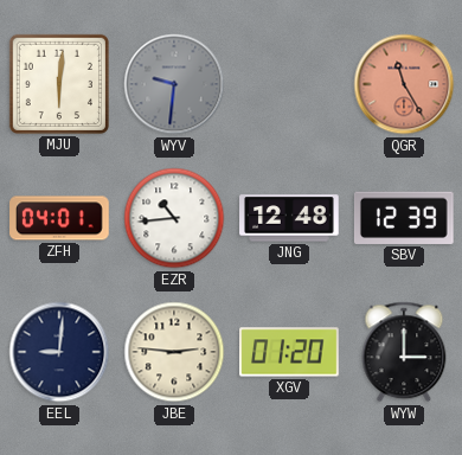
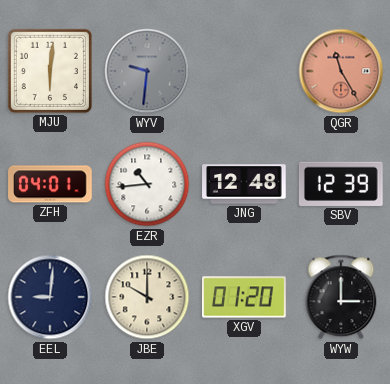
JBE: 2:46 -> 10:00
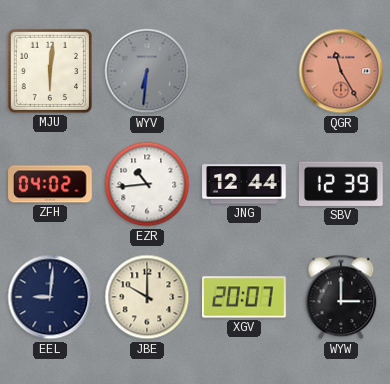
WYV: 9:31 -> 6:31
ZFH: 04:01 -> 04:02
JNG: 12:48 -> 12:44
XGV: 01:20 -> 20:07
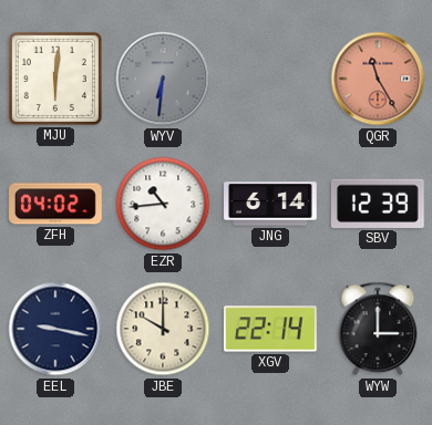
JNG: 12:44 -> 6:14
EEL: 9:01 -> 9:17
XGV: 20:07 -> 22:14
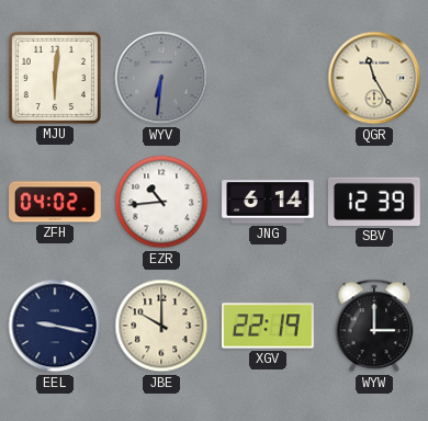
QGR dial: salmon -> cream
XGV: 22:14 -> 22:19
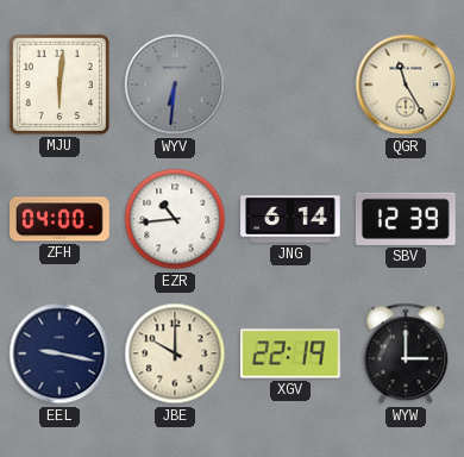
ZFH: 04:02 -> 04:00
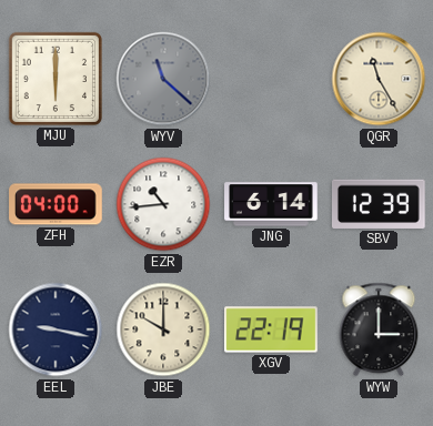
MJU: 6:01 -> 6:00
WYV: 6:31 -> 11:22
